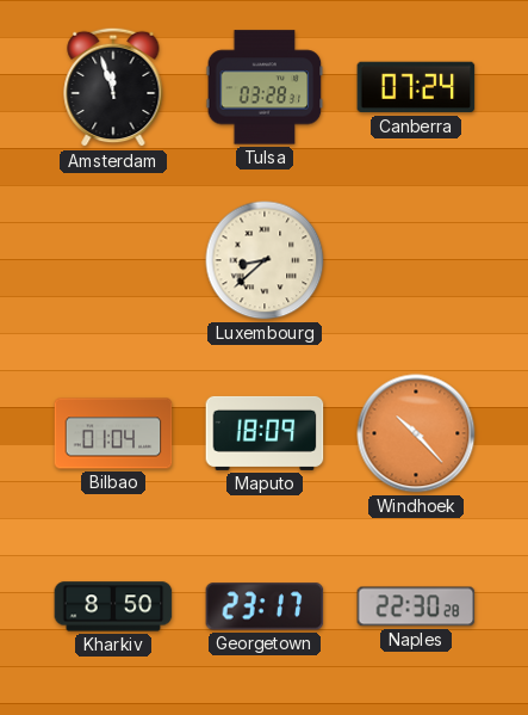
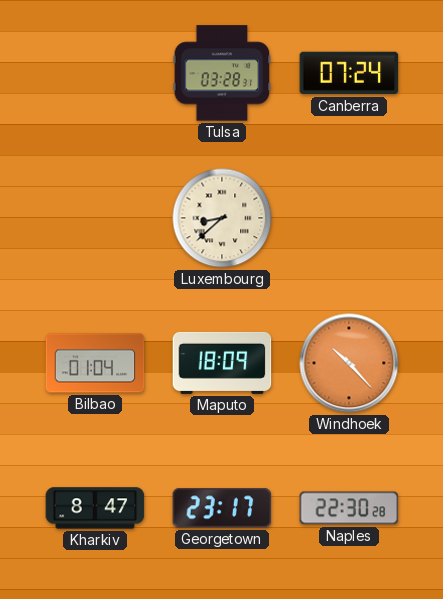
Amsterdam: 11:57 -> none
Kharkiv: 8:50 -> 8:47
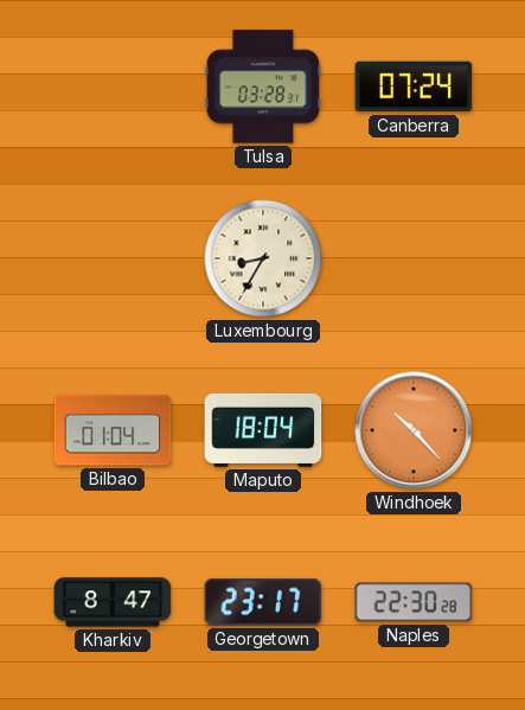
Luxembourg: 8:38 -> 8:35
Maputo: 18:09 -> 18:04
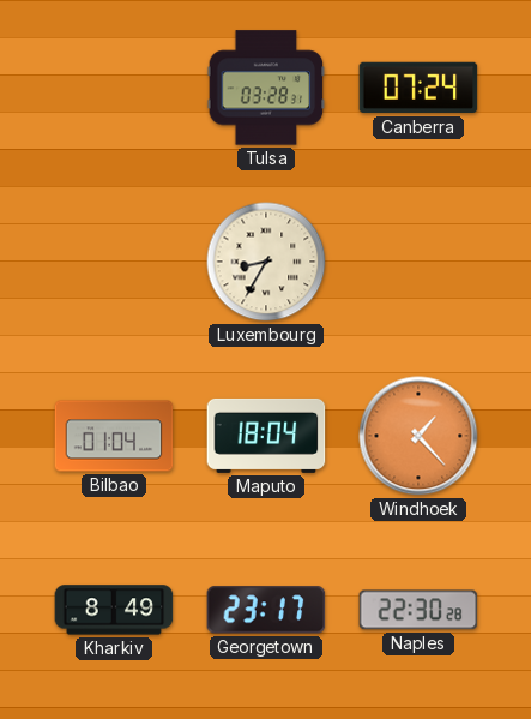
Windhoek: 10:23 -> 1:23
Kharkiv: 8:47 -> 8:49
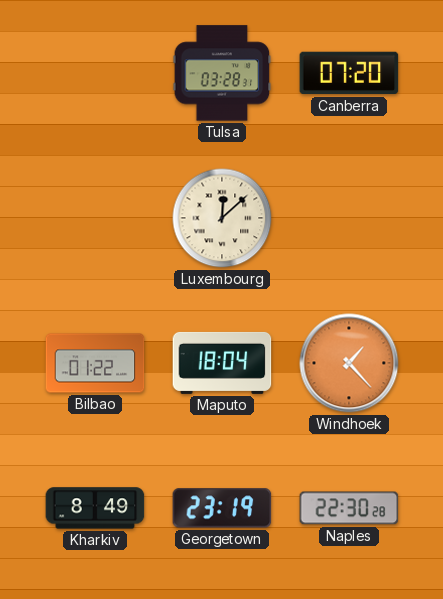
Canberra: 07:24 -> 07:20
Luxembourg: 8:35 -> 12:08
Bilbao: 01:04 -> 01:22
Georgetown: 23:17 -> 23:19
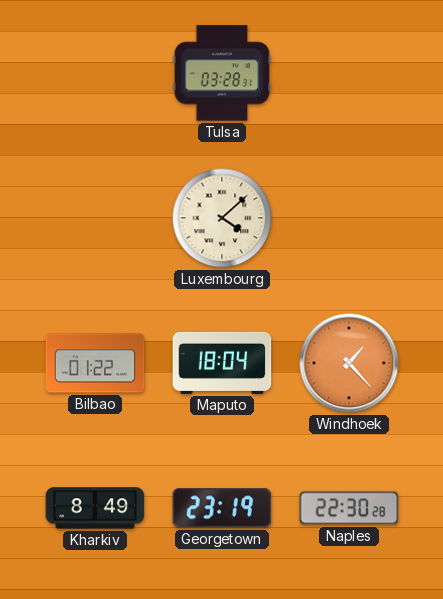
Canberra: 07:20 -> none
Luxembourg: 12:08 -> 4:08
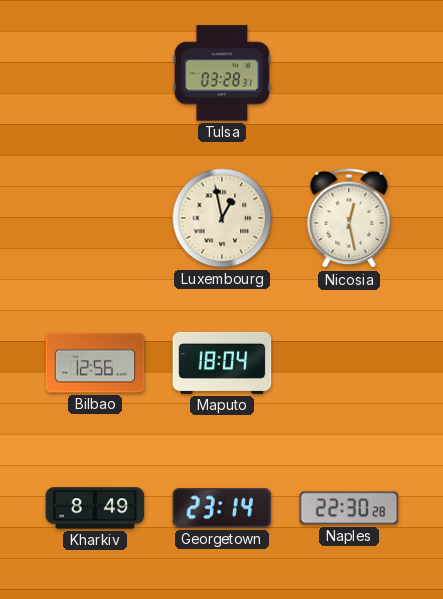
Luxembourg: 4:08 -> 12:58
Nicosia: none -> 12:28
Bilbao: 01:22 -> 12:56
Windhoek: 1:23 -> none
Georgetown: 23:19 -> 23:14
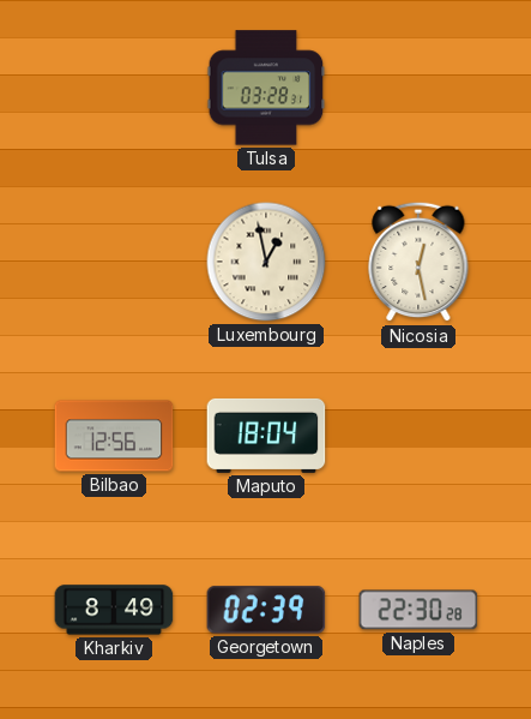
Georgetown: 23:14 -> 02:39
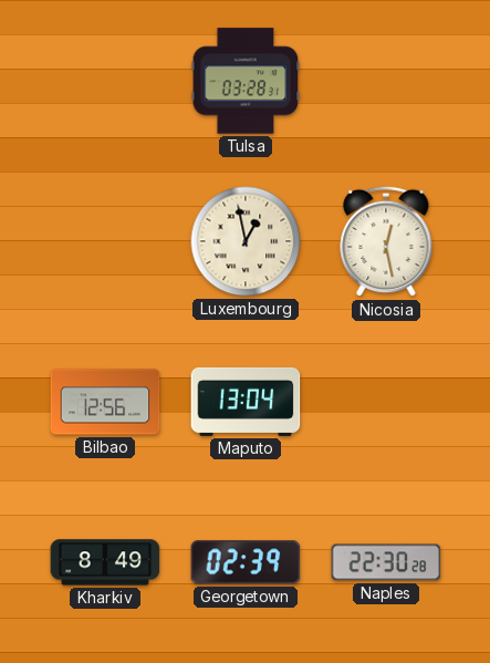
Maputo: 18:04 -> 13:04
